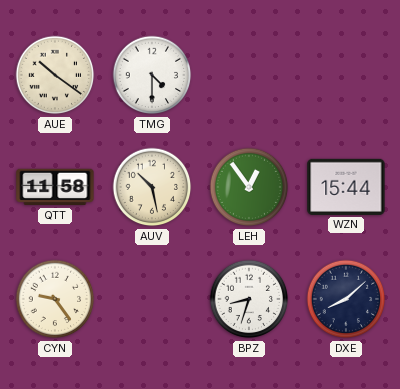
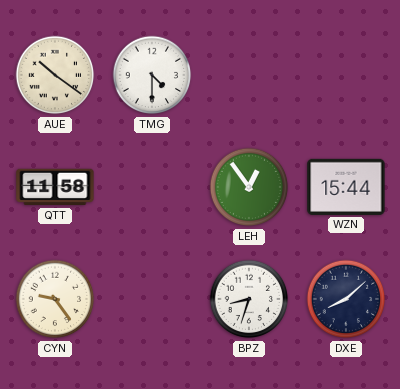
AUV: 10:28 -> none
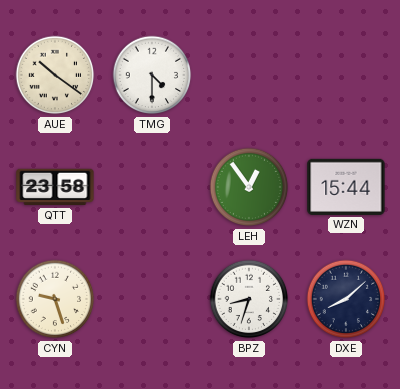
QTT: 11:58 -> 23:58
CYN: 9:24 -> 9:27
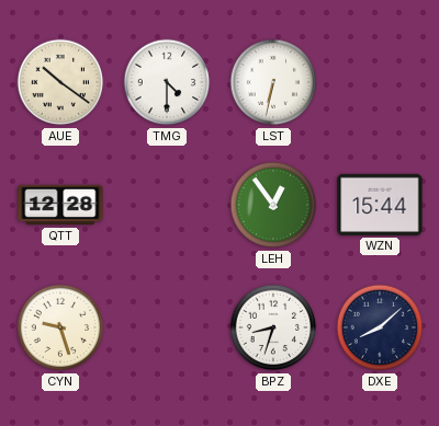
LST: none -> 6:32
QTT: 23:58 -> 12:28
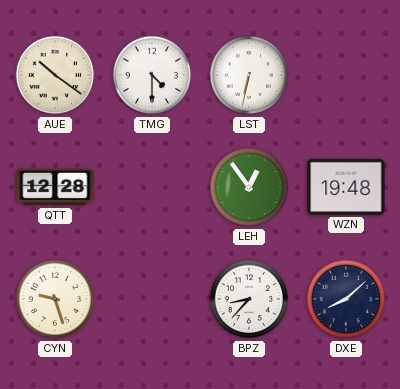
WZN: 15:44 -> 19:48
BPZ: 8:33 -> 8:37
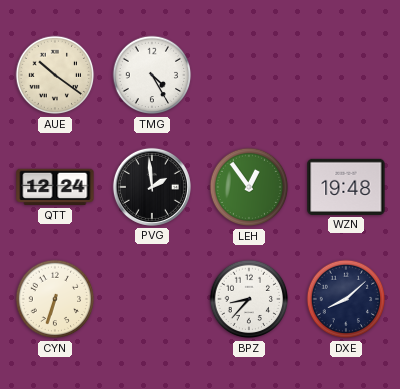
TMG: 4:30 -> 4:25
LST: 6:32 -> none
QTT: 12:28 -> 12:24
PVG: none -> 1:59
CYN: 9:27 -> 6:33
